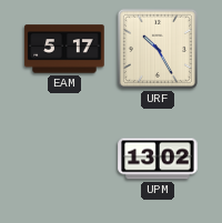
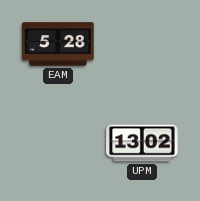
EAM: 5:17 -> 5:28
URF: 10:25 -> none
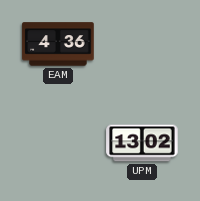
EAM: 5:28 -> 4:36
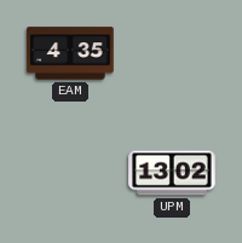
EAM: 4:36 -> 4:35
